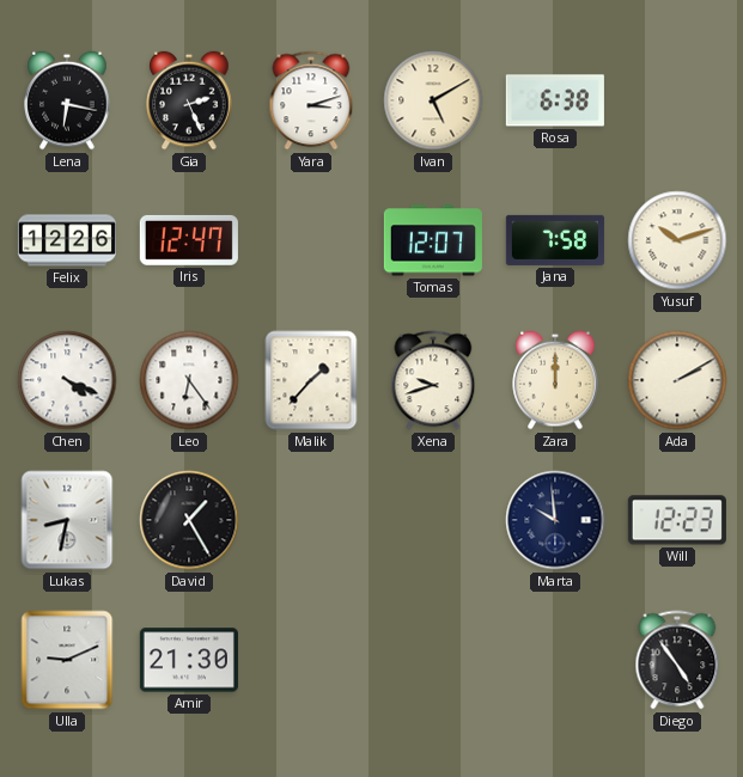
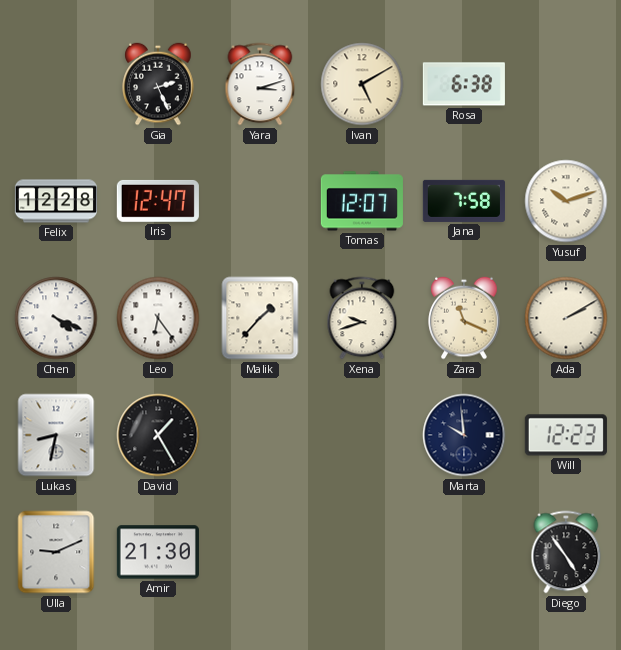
Lena: 6:17 -> none
Felix: 12:26 -> 12:28
Zara: 12:00 -> 11:19
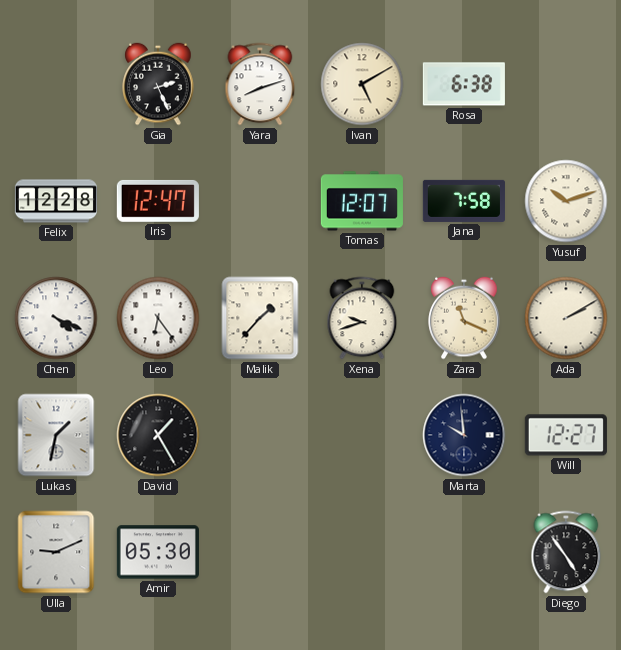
Yara: 3:12 -> 8:12
Lukas: 8:32 -> 1:32
Will: 12:23 -> 12:27
Amir: 21:30 -> 05:30
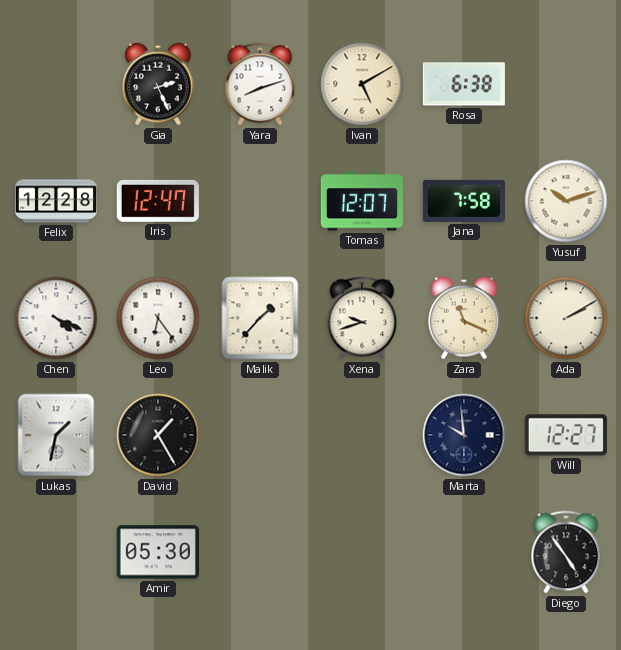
Ulla: 9:11 -> none
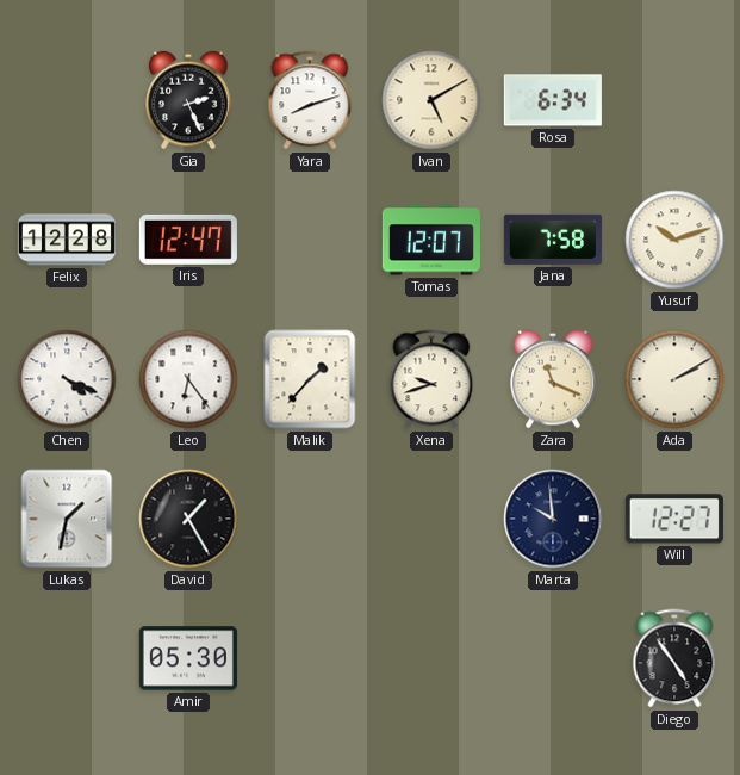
Rosa: 6:38 -> 6:34
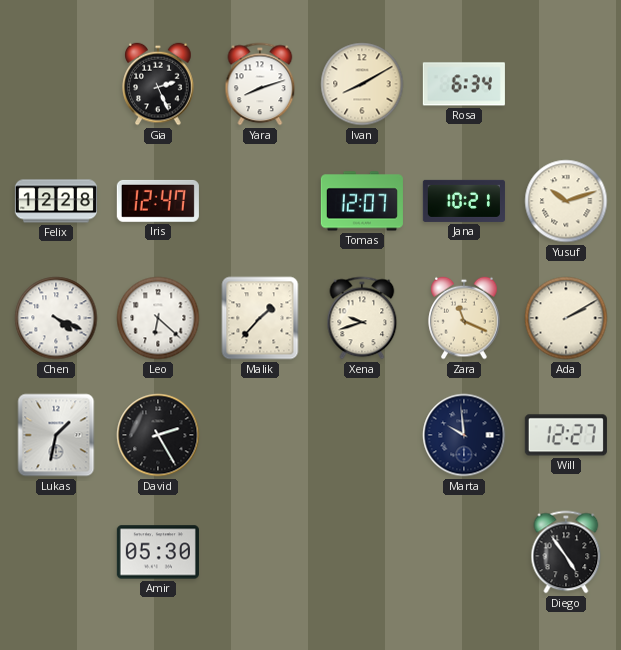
Ivan: 5:10 -> 8:10
Jana: 7:58 -> 10:21
Leo: 6:24 -> 6:22
David: 1:25 -> 2:25
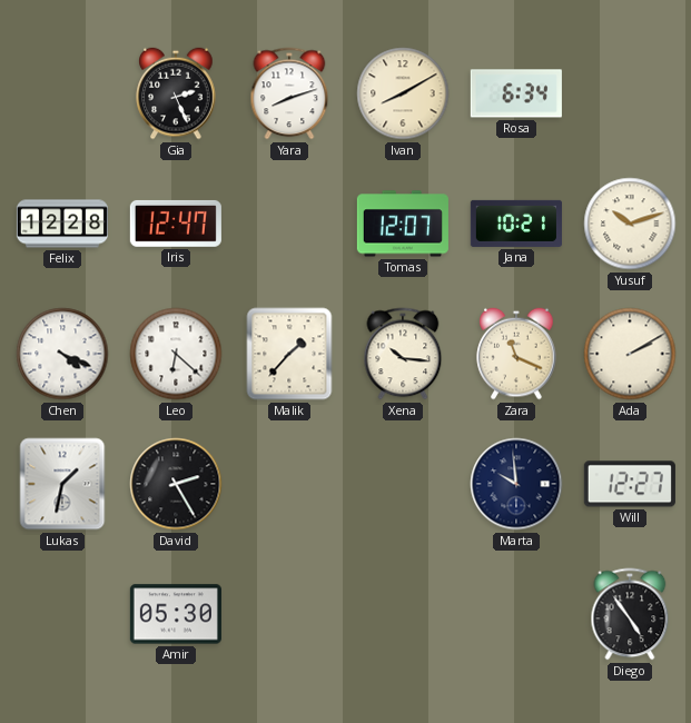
Xena: 9:42 -> 10:16
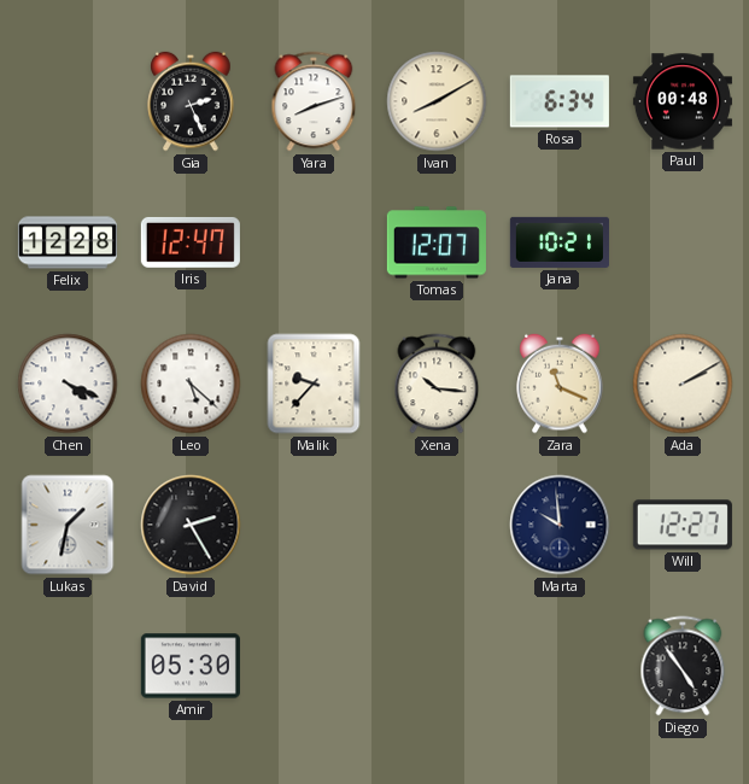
Paul: none -> 00:48
Yusuf: 10:12 -> none
Leo: 6:22 -> 5:22
Malik: 1:37 -> 9:37
